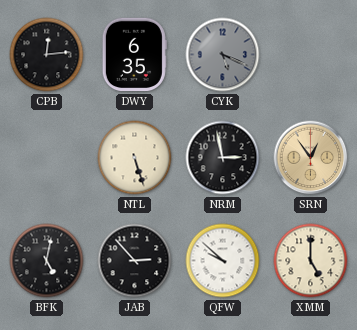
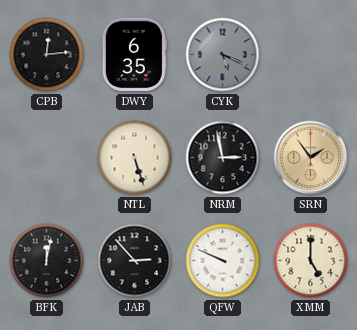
SRN: 12:54 -> 1:54
BFK: 5:02 -> 12:02
QFW: 9:52 -> 9:49
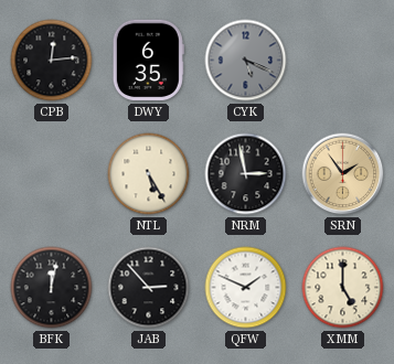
NTL: 5:27 -> 5:25
QFW: 9:49 -> 1:49
